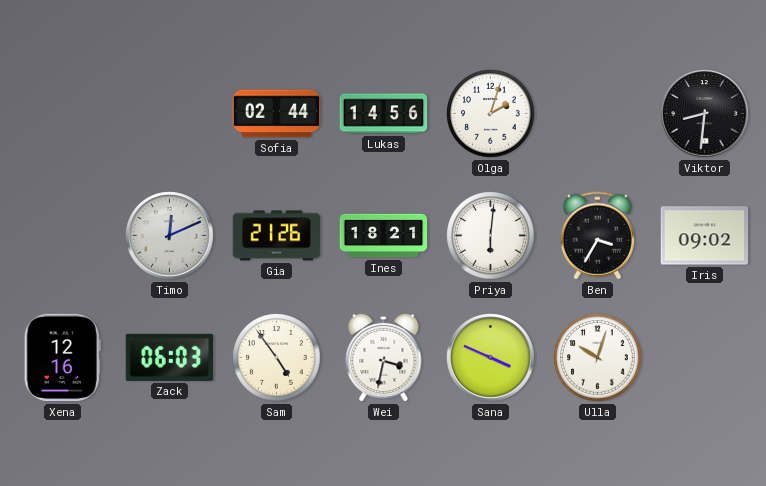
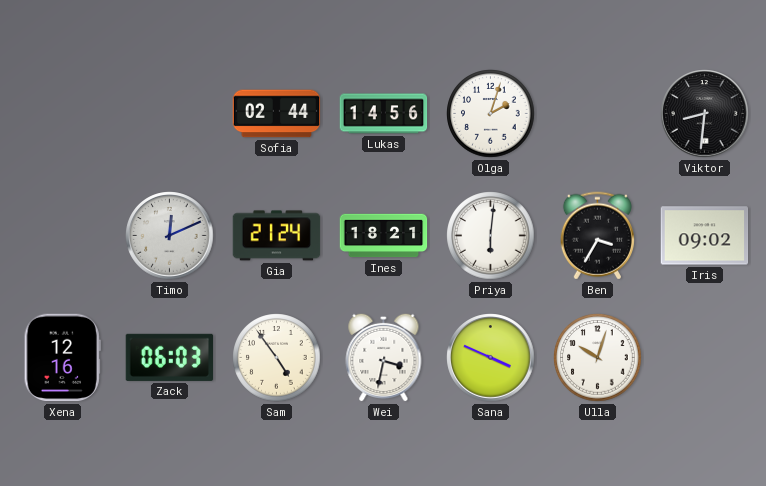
Gia: 21:26 -> 21:24
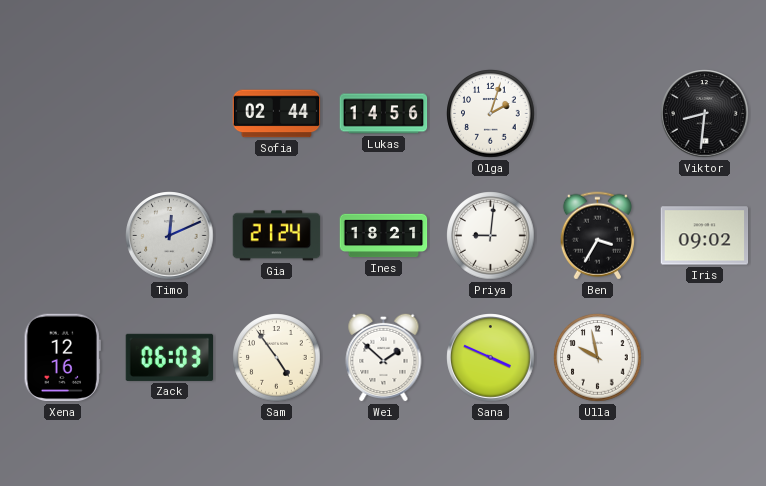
Priya: 6:01 -> 9:01
Wei: 3:32 -> 1:52
Ulla: 10:03 -> 9:58
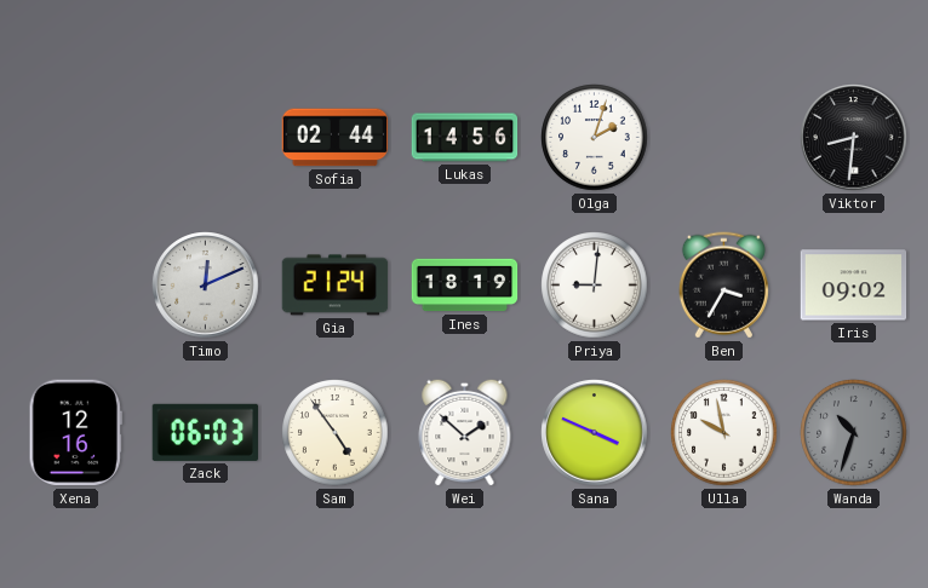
Ines: 18:21 -> 18:19
Wanda: none -> 10:33
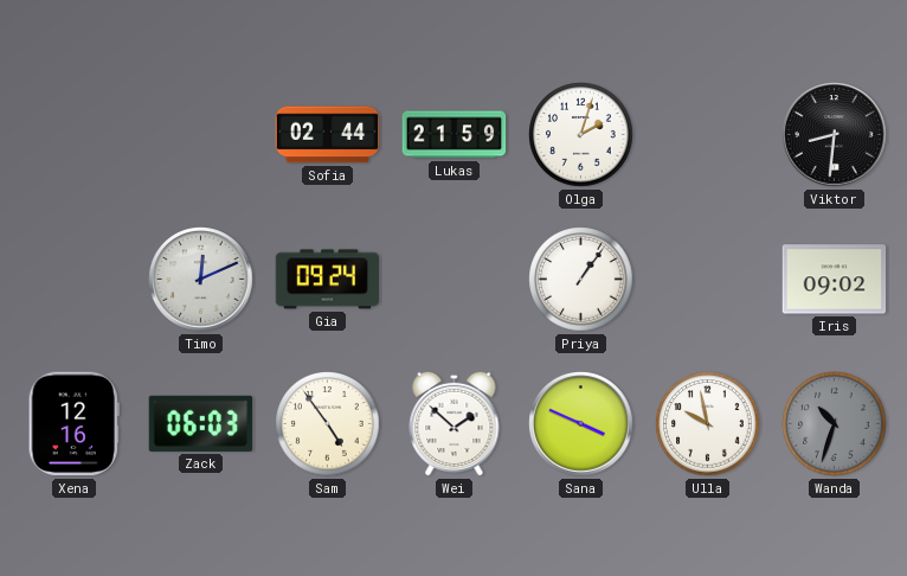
Lukas: 14:56 -> 21:59
Gia: 21:24 -> 09:24
Ines: 18:19 -> none
Priya: 9:01 -> 1:06
Ben: 3:35 -> none
